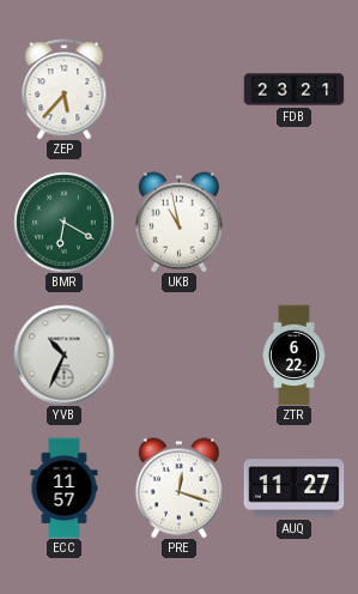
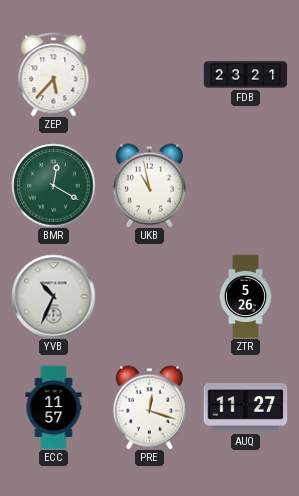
BMR: 6:20 -> 12:20
ZTR: 6:22 -> 5:26
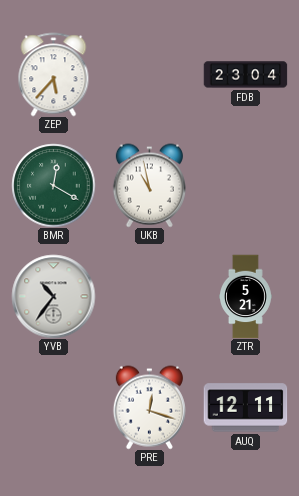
FDB: 23:21 -> 23:04
YVB: 10:34 -> 10:36
ZTR: 5:26 -> 5:21
ECC: 11:57 -> none
AUQ: 11:27 -> 12:11
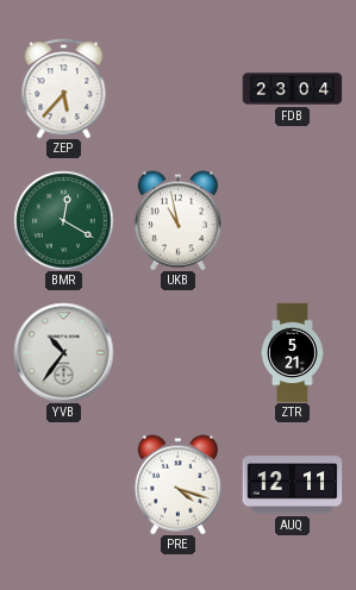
PRE: 12:18 -> 4:18
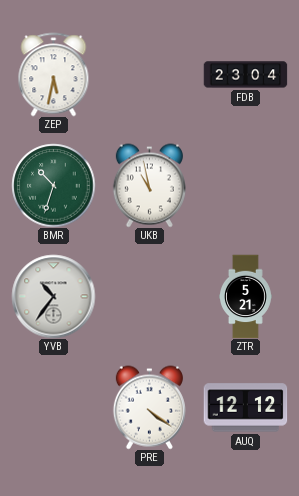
ZEP: 5:37 -> 5:32
BMR: 12:20 -> 10:33
PRE: 4:18 -> 4:21
AUQ: 12:11 -> 12:12
